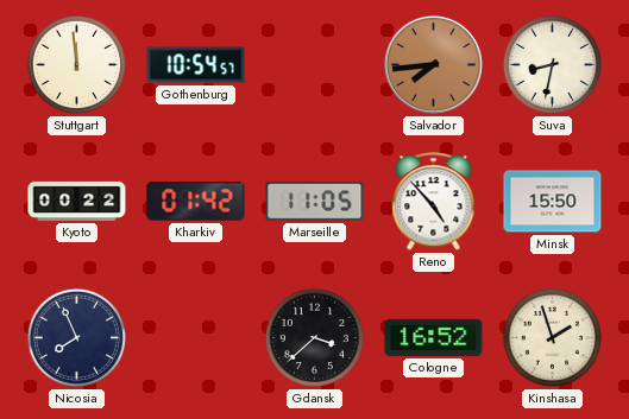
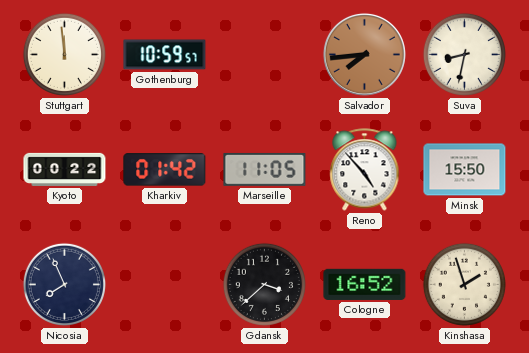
Gothenburg: 10:54 -> 10:59
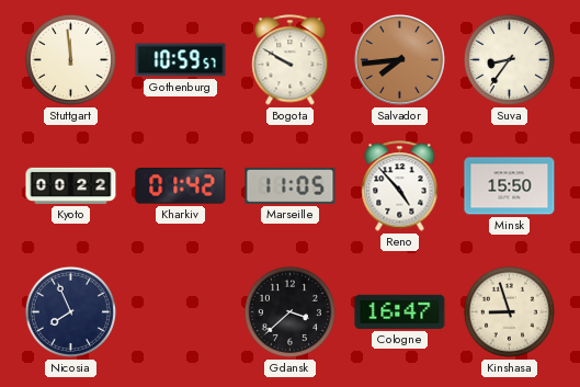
Bogota: none -> 9:50
Suva: 8:32 -> 8:36
Cologne: 16:52 -> 16:47
Kinshasa: 1:57 -> 8:57
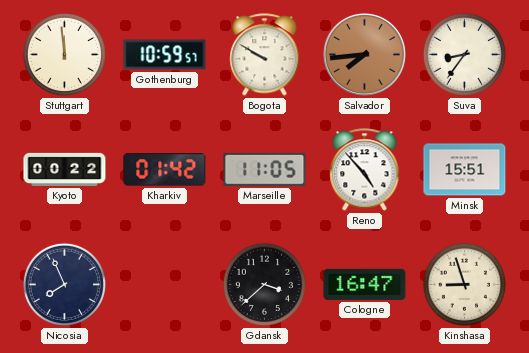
Minsk: 15:50 -> 15:51
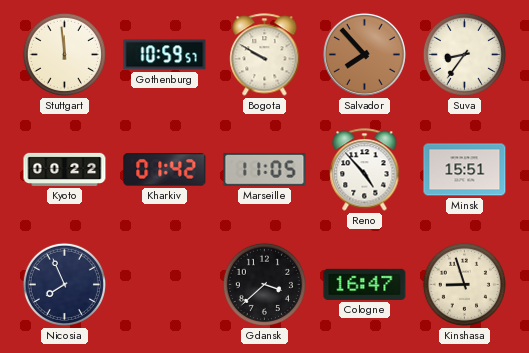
Salvador: 7:44 -> 7:53
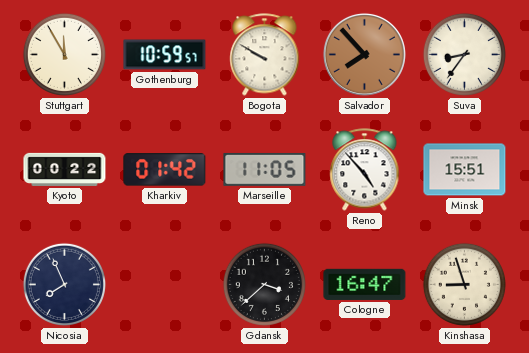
Stuttgart: 11:59 -> 11:55
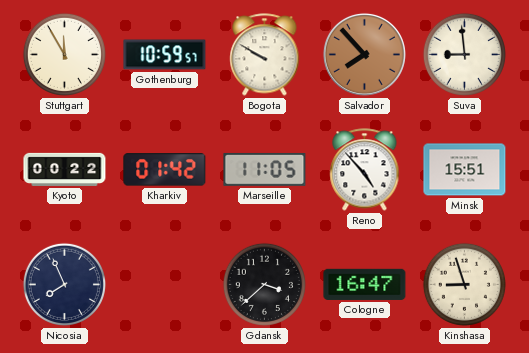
Suva: 8:36 -> 8:59
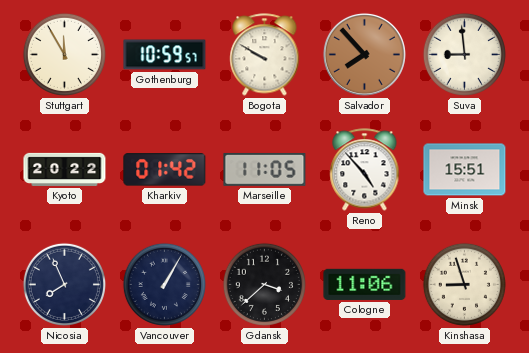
Kyoto: 00:22 -> 20:22
Vancouver: none -> 1:05
Cologne: 16:47 -> 11:06
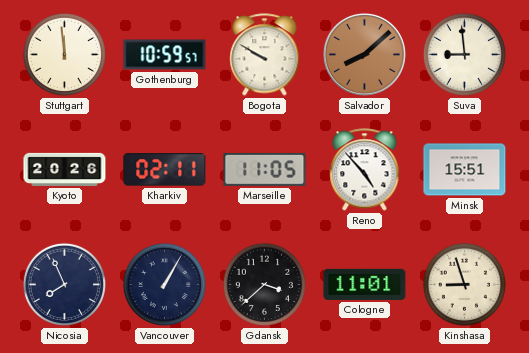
Stuttgart: 11:55 -> 11:59
Salvador: 7:53 -> 8:08
Kyoto: 20:22 -> 20:26
Kharkiv: 01:42 -> 02:11
Cologne: 11:06 -> 11:01
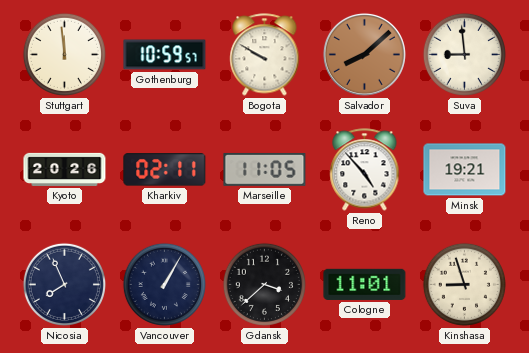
Minsk: 15:51 -> 19:21
